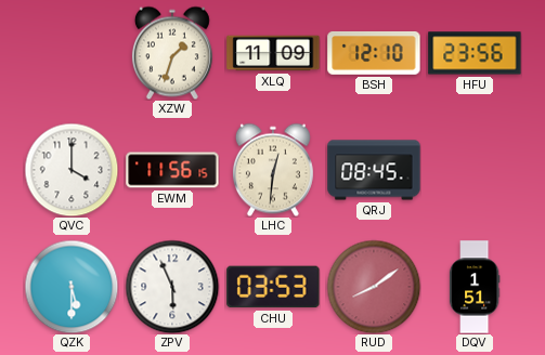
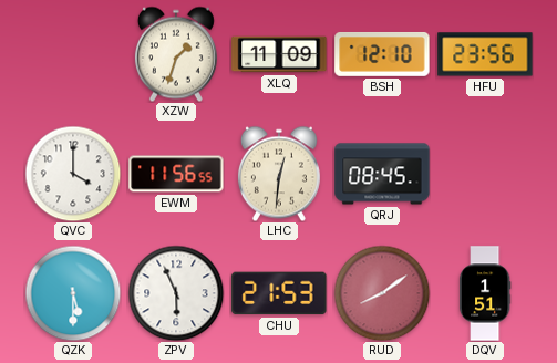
EWM: 11:56:15 -> 11:56:55
CHU: 03:53 -> 21:53
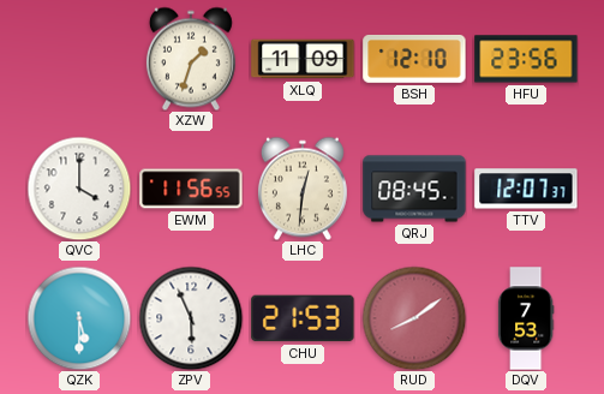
TTV: none -> 12:07
DQV: 1:51 -> 7:53
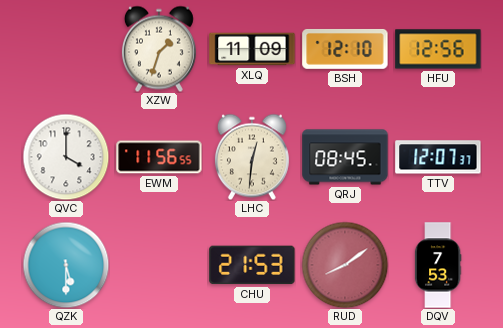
HFU: 23:56 -> 12:56
ZPV: 5:56 -> none
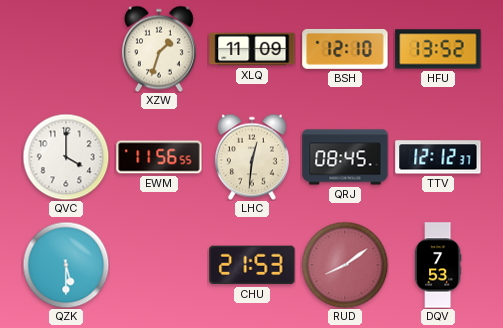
HFU: 12:56 -> 13:52
TTV: 12:07 -> 12:12
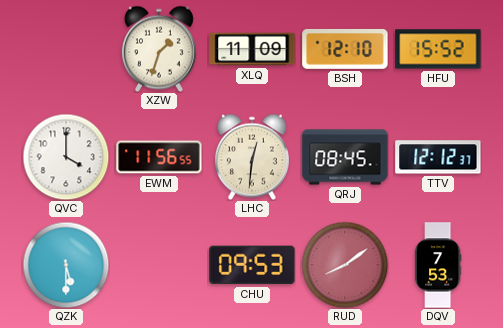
HFU: 13:52 -> 15:52
CHU: 21:53 -> 09:53
